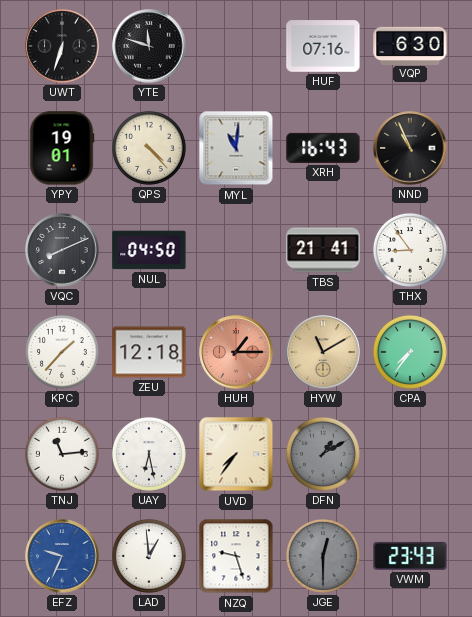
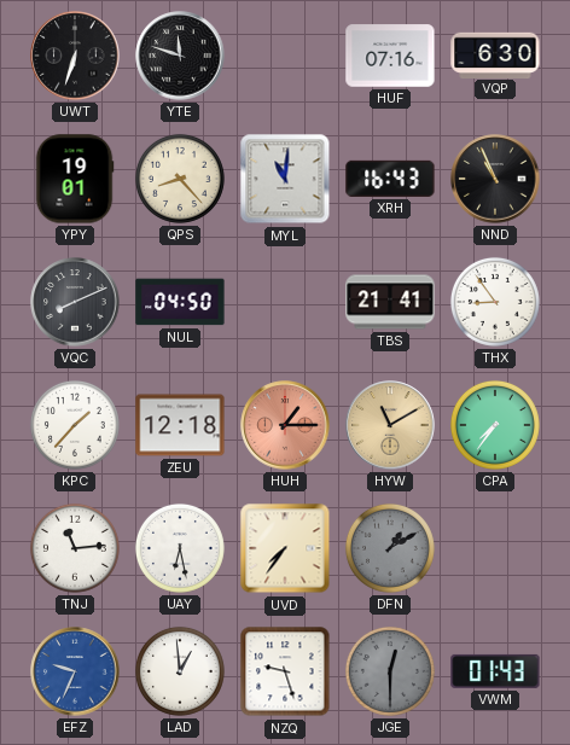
QPS: 4:23 -> 8:23
VWM: 23:43 -> 01:43
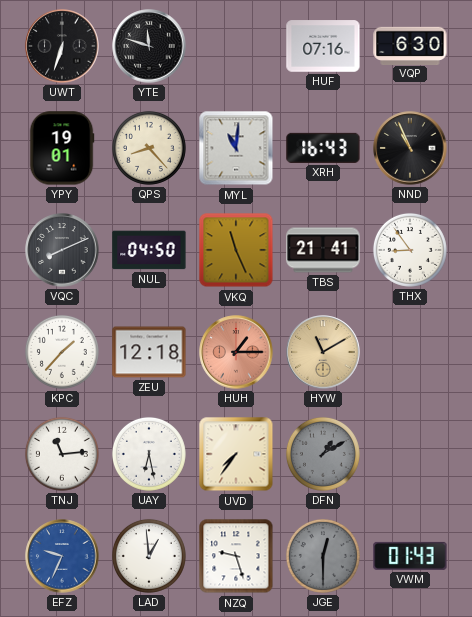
VKQ: none -> 11:26
CPA: 7:36 -> none
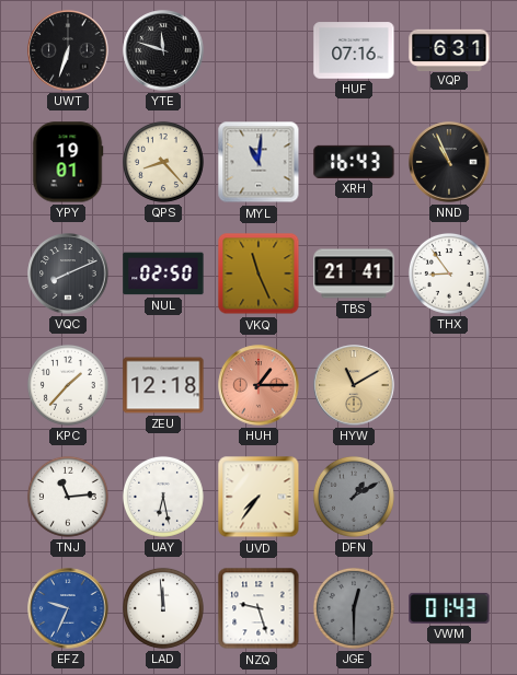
VQP: 6:30 -> 6:31
NUL: 04:50 -> 02:50
LAD: 12:59 -> 11:59
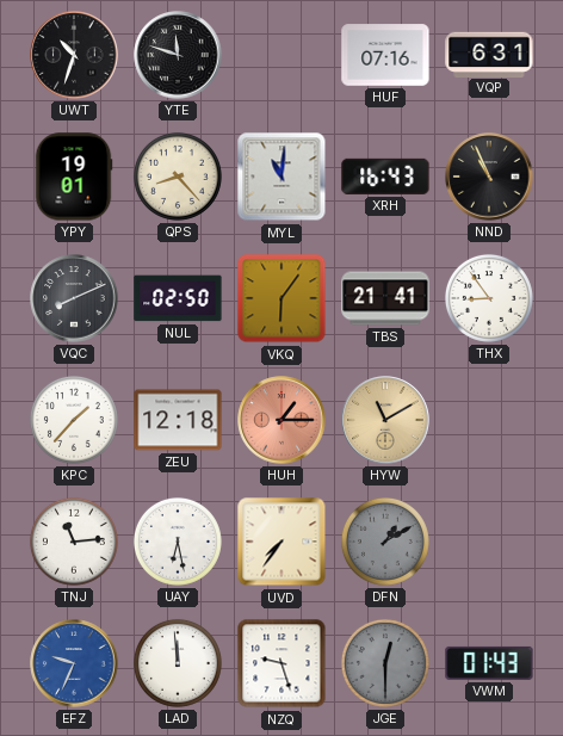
UWT: 6:33 -> 10:33
VKQ: 11:26 -> 6:06
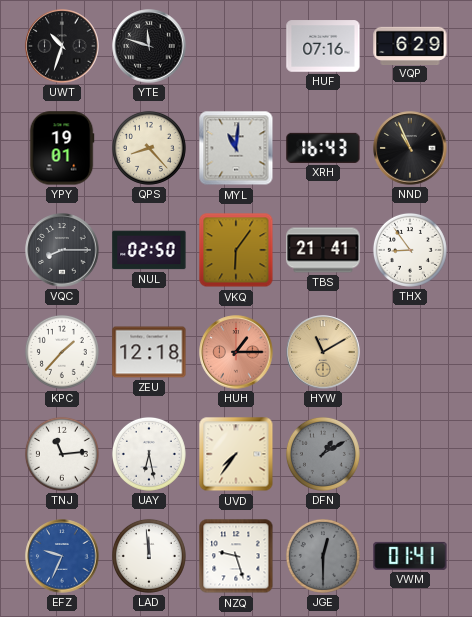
VQP: 6:31 -> 6:29
VQC: 8:11 -> 8:15
VWM: 01:43 -> 01:41
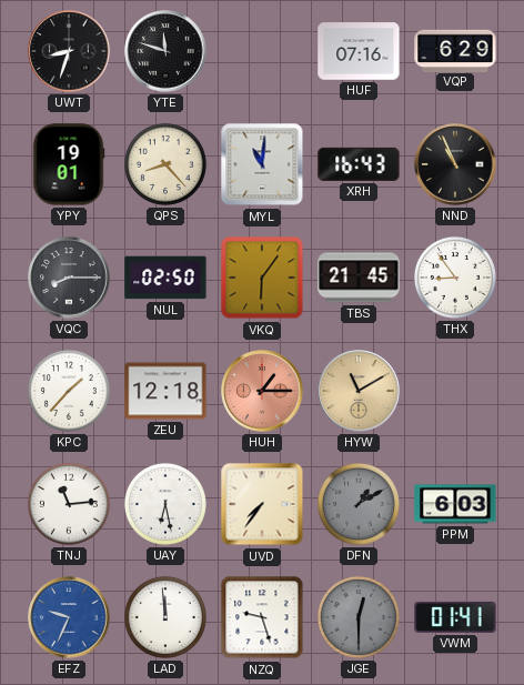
UWT: 10:33 -> 8:33
TBS: 21:41 -> 21:45
PPM: none -> 6:03
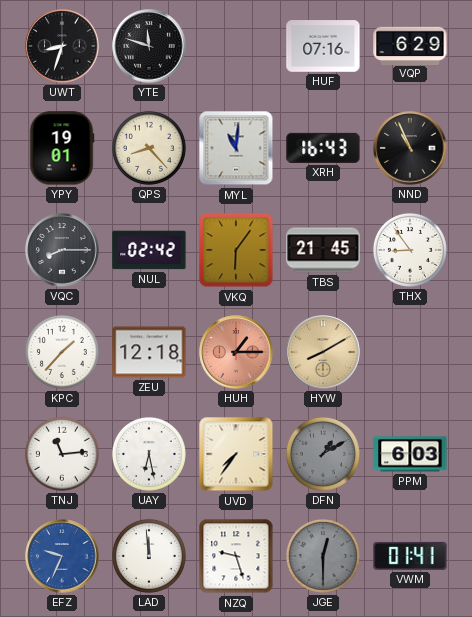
NUL: 02:50 -> 02:42
HYW: 11:10 -> 8:10
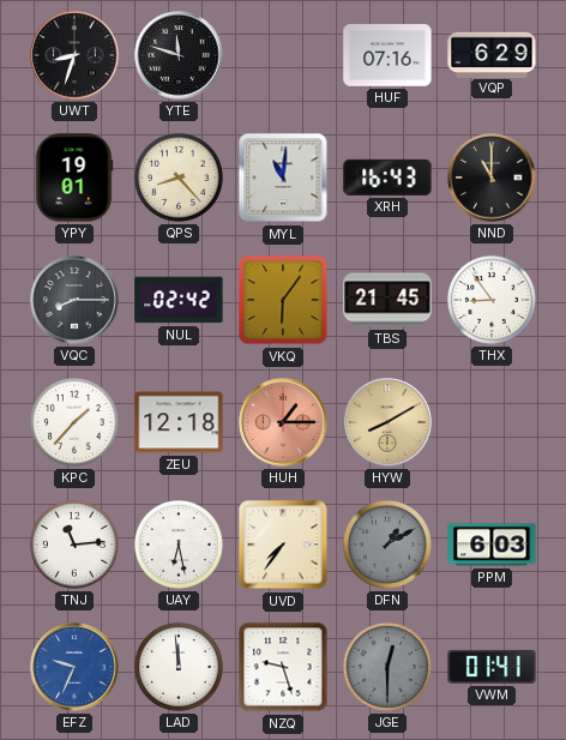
NND: 10:56 -> 11:00
